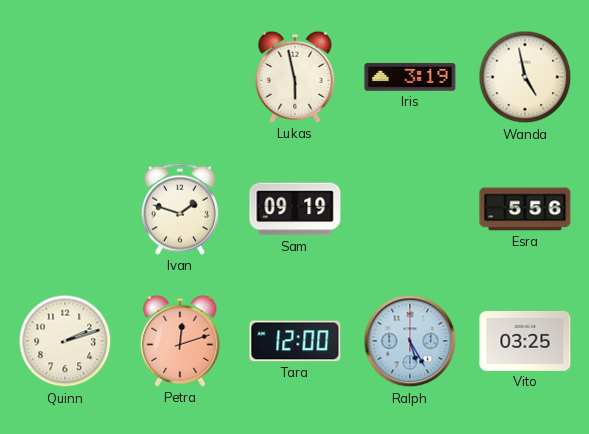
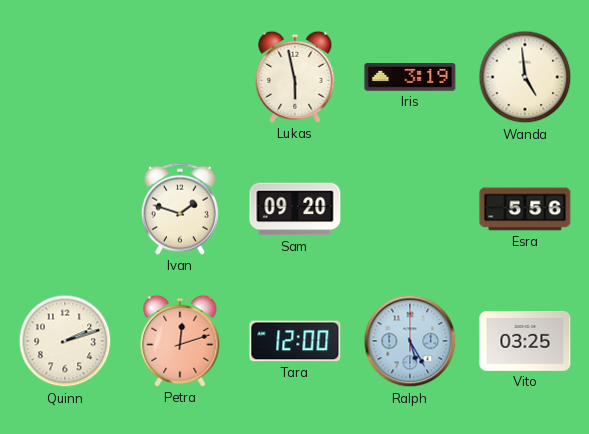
Wanda: 4:58 -> 4:59
Sam: 09:19 -> 09:20
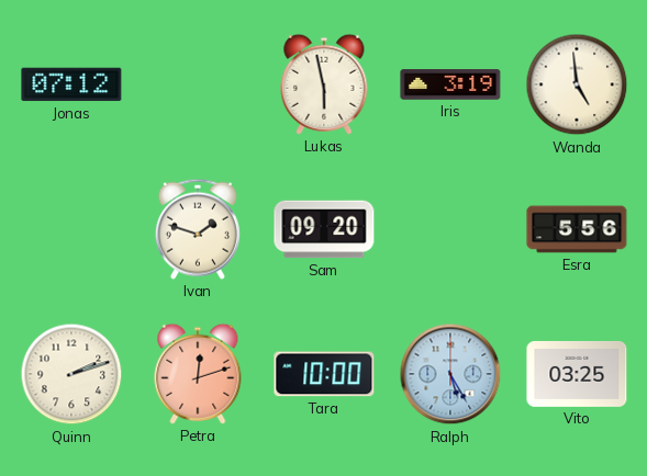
Jonas: none -> 07:12
Tara: 12:00 -> 10:00
